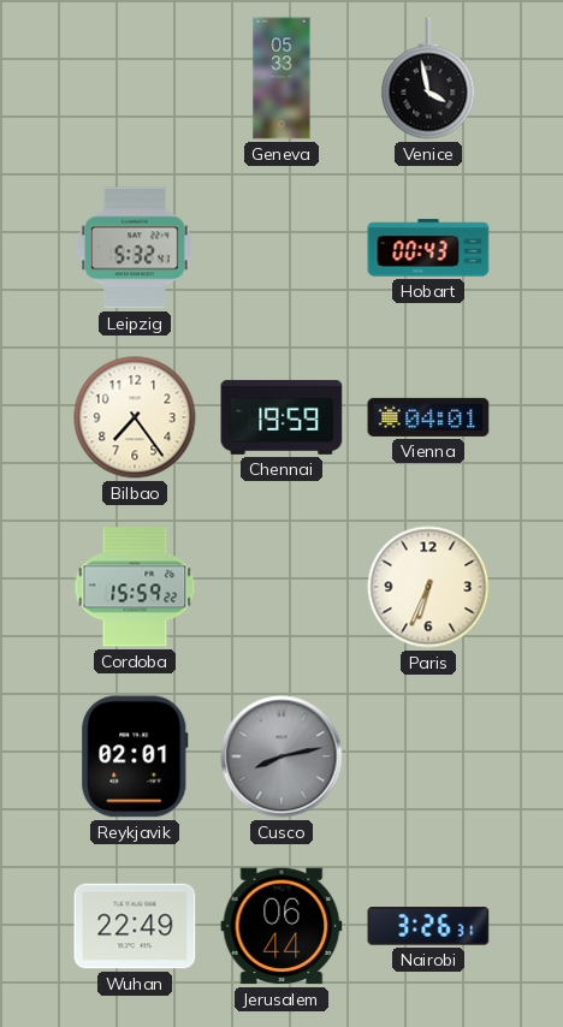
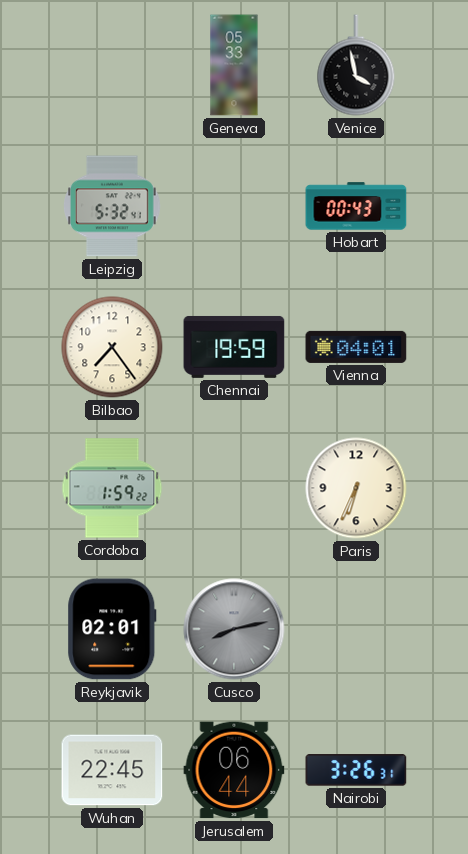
Cordoba: 15:59 -> 1:59
Wuhan: 22:49 -> 22:45
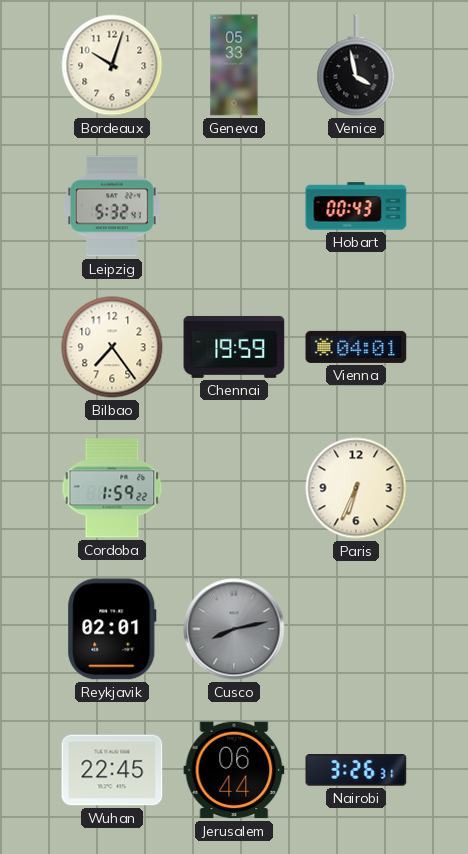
Bordeaux: none -> 10:03
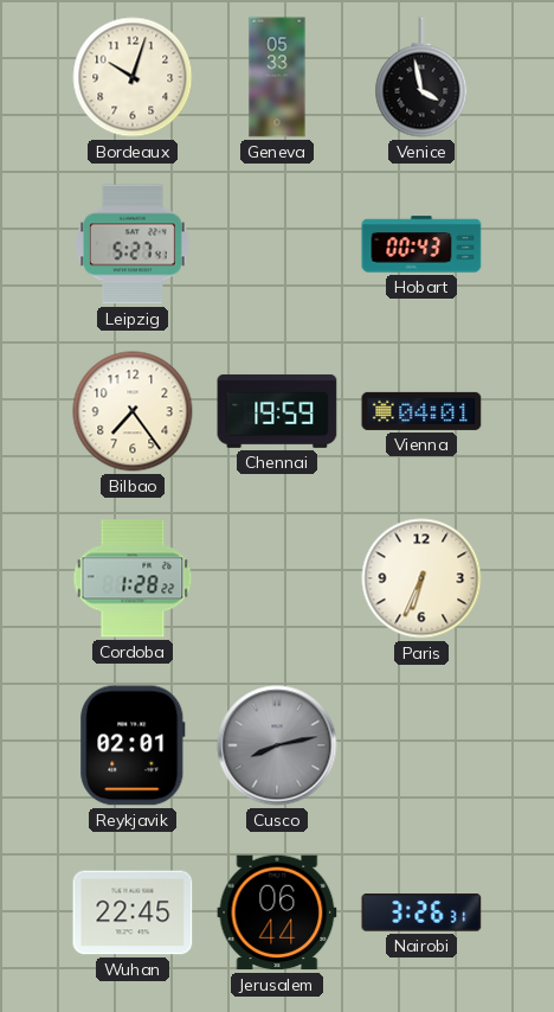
Leipzig: 5:32 -> 5:27
Cordoba: 1:59 -> 1:28
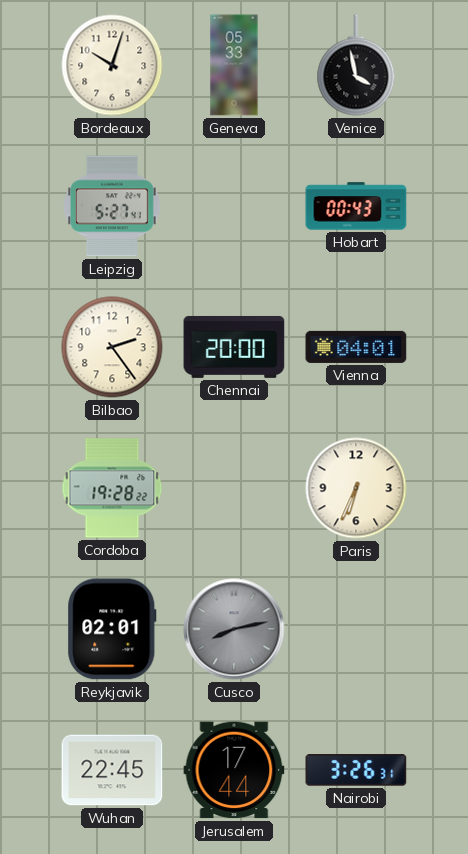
Bilbao: 7:24 -> 2:24
Chennai: 19:59 -> 20:00
Cordoba: 1:28 -> 19:28
Jerusalem: 06:44 -> 17:44
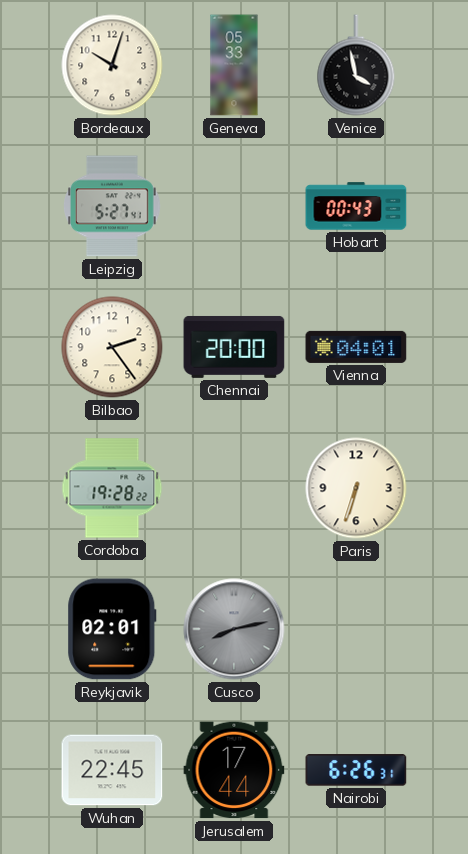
Paris: 6:34 -> 6:33
Nairobi: 3:26 -> 6:26
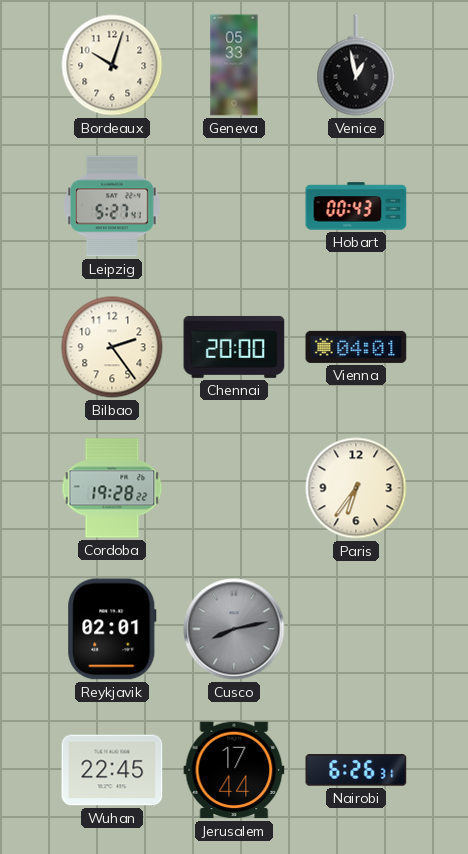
Venice: 3:58 -> 12:58
Paris: 6:33 -> 6:36
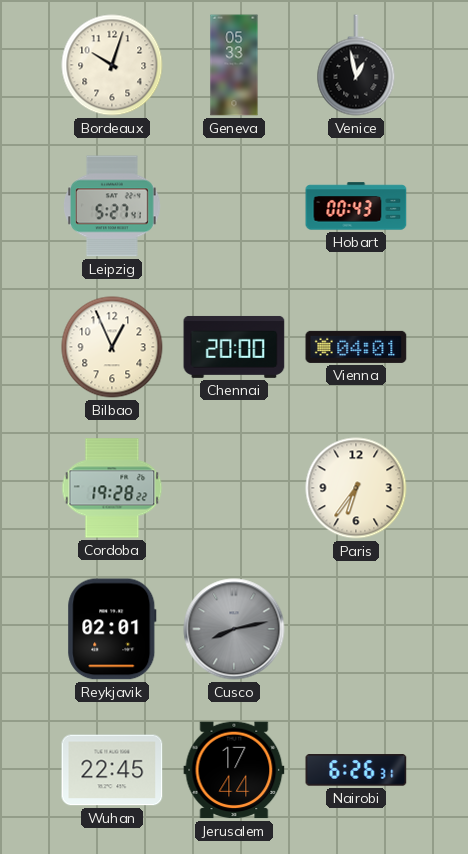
Bilbao: 2:24 -> 12:56
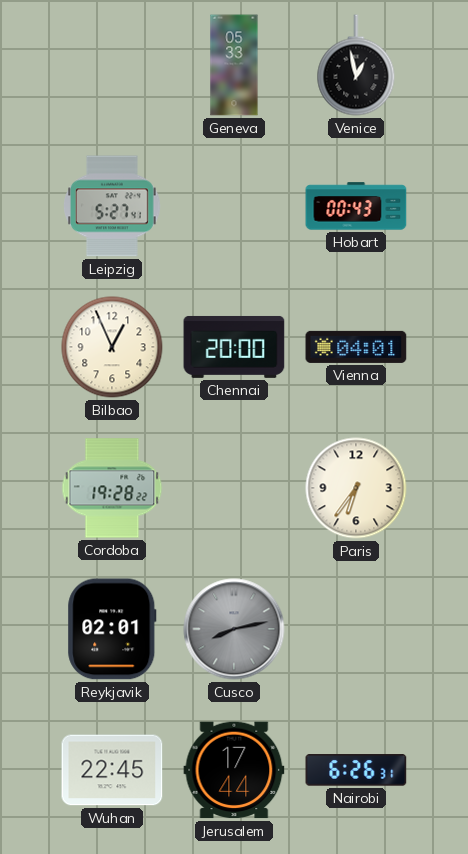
Bordeaux: 10:03 -> none
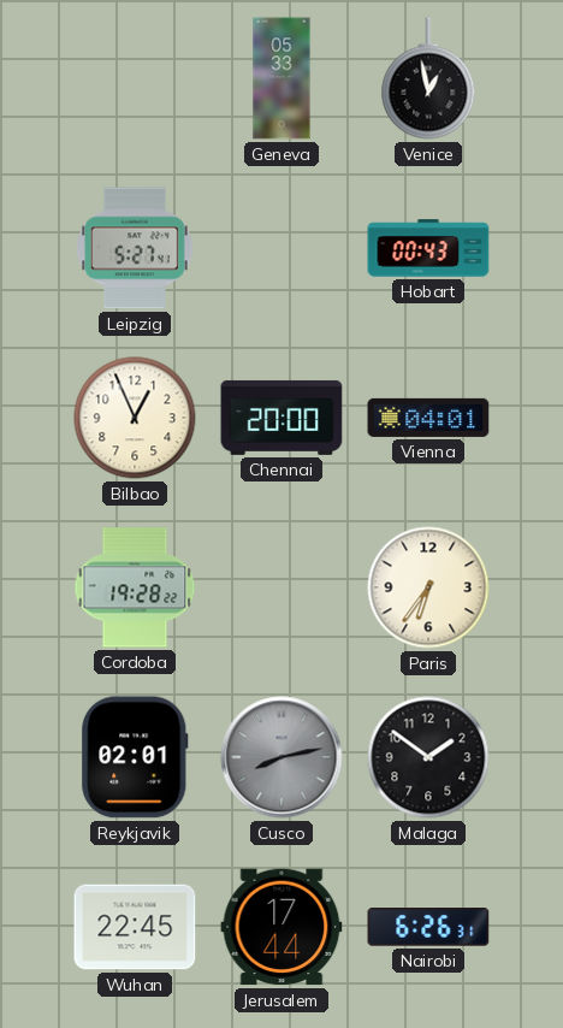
Malaga: none -> 1:51
